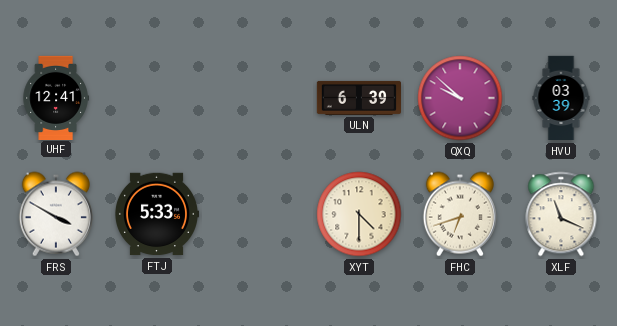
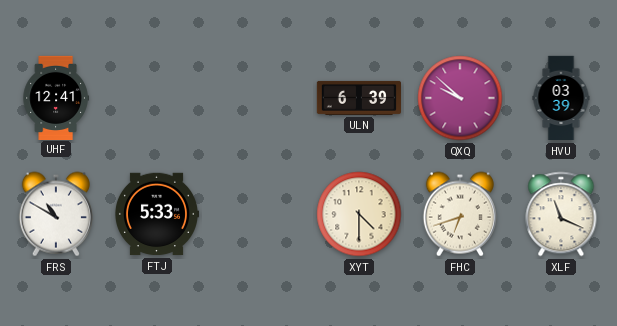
FRS: 3:50 -> 10:50
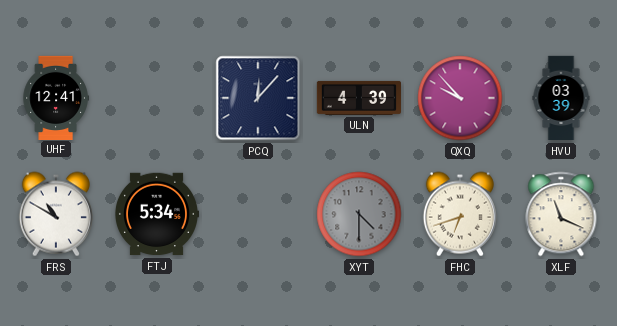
PCQ: none -> 12:07
ULN: 6:39 -> 4:39
QXQ: 9:52 -> 9:53
FTJ: 5:33 -> 5:34
XYT dial: cream -> grey
